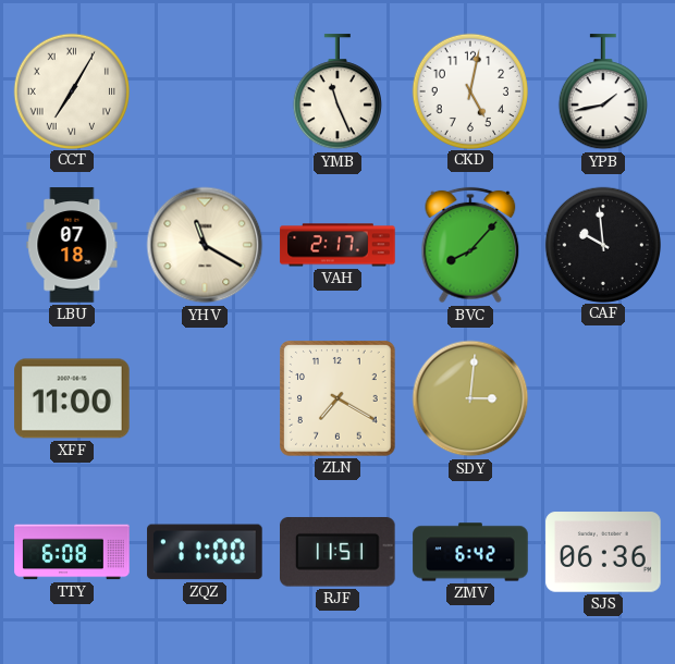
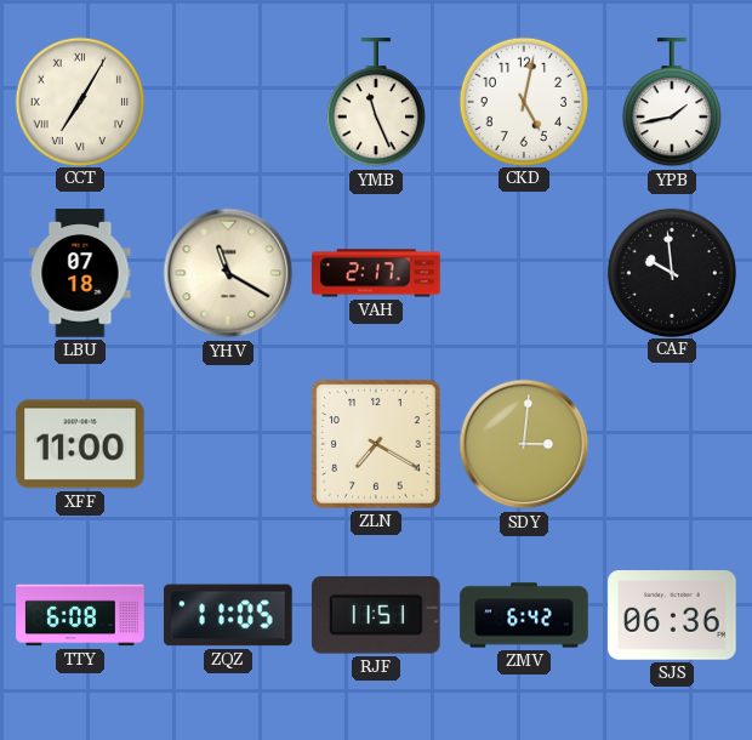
BVC: 8:07 -> none
ZQZ: 11:00 -> 11:05
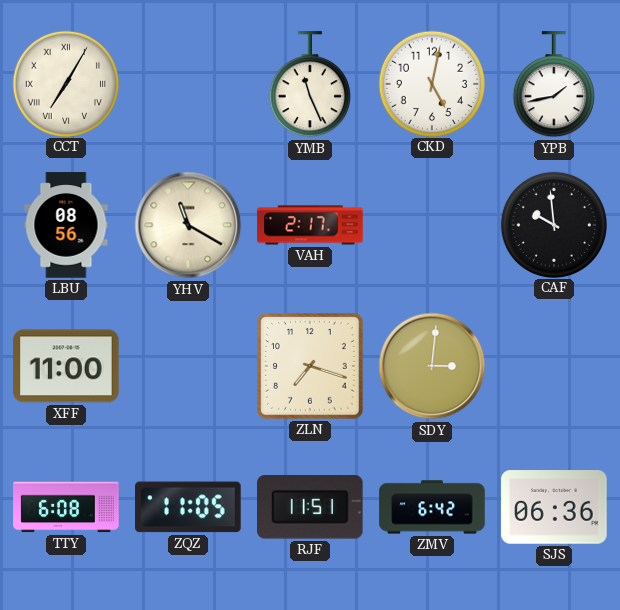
LBU: 07:18 -> 08:56
ZLN: 7:20 -> 7:18
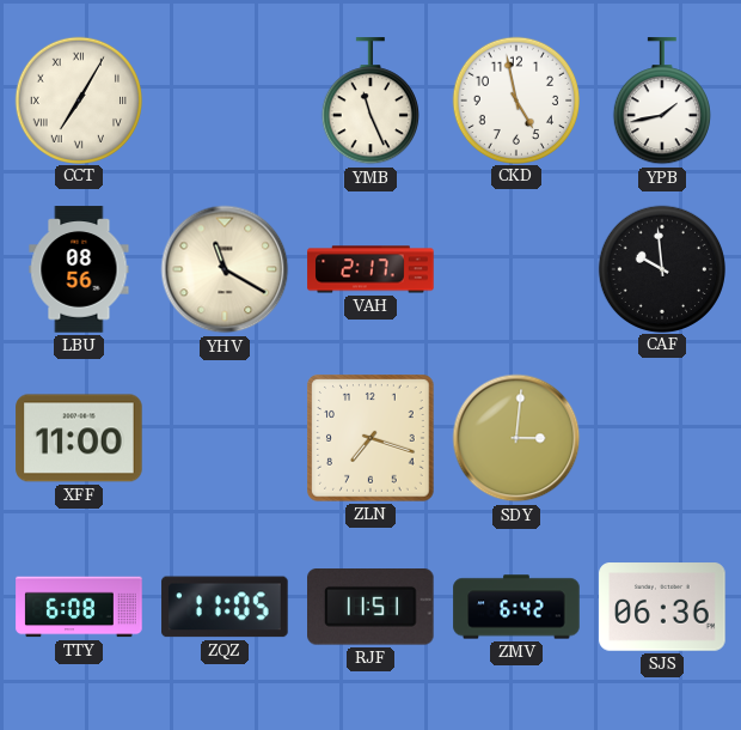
CKD: 5:02 -> 4:58
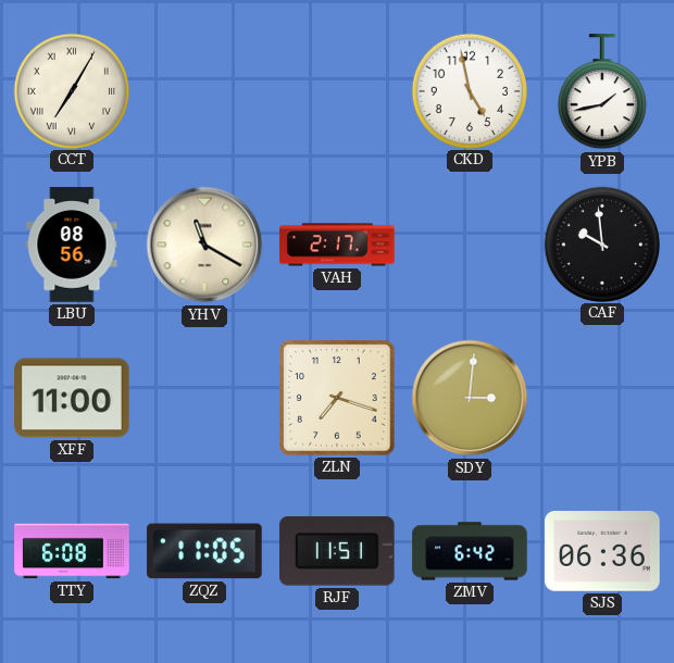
YMB: 11:26 -> none
